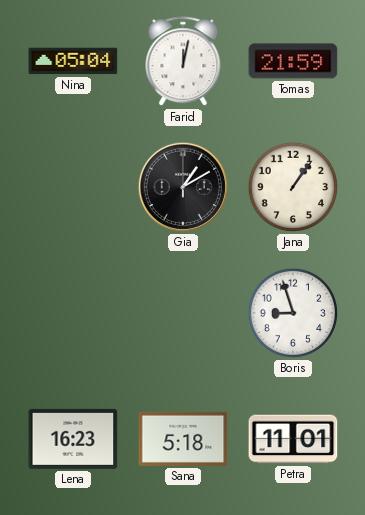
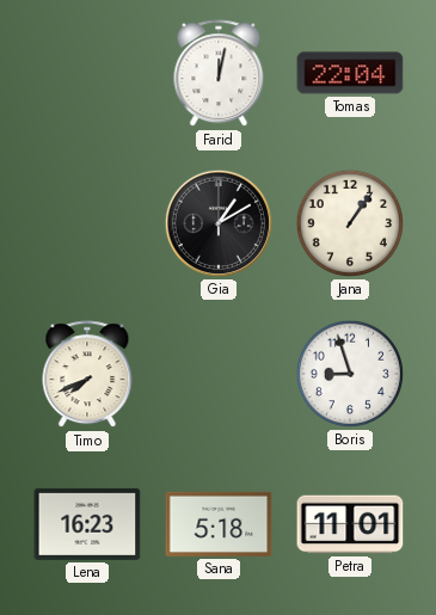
Nina: 05:04 -> none
Tomas: 21:59 -> 22:04
Timo: none -> 7:41
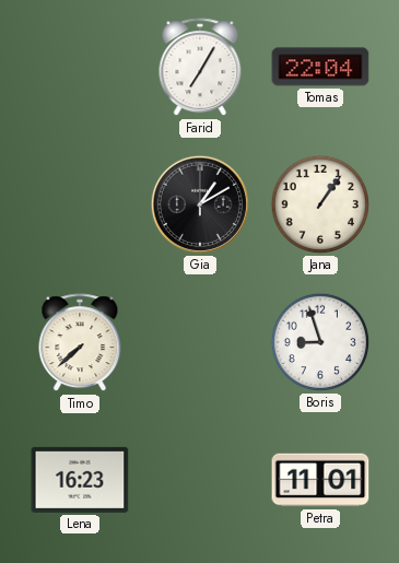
Farid: 12:02 -> 7:05
Timo: 7:41 -> 7:38
Sana: 5:18 -> none
